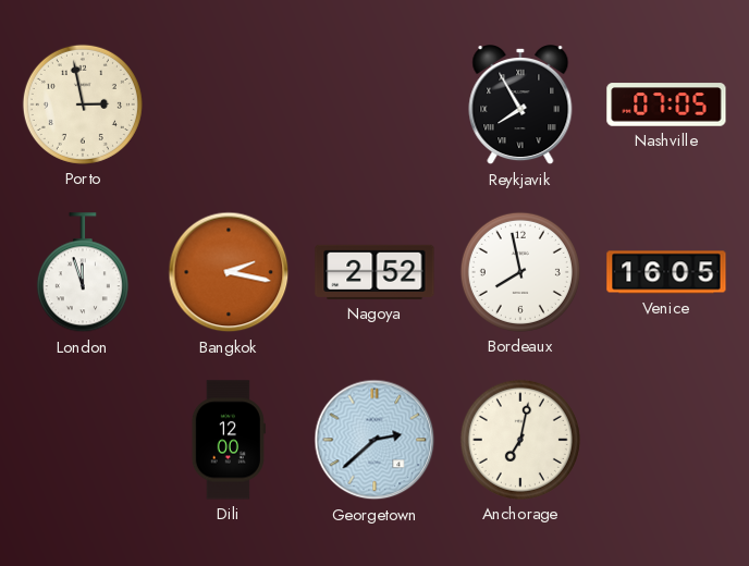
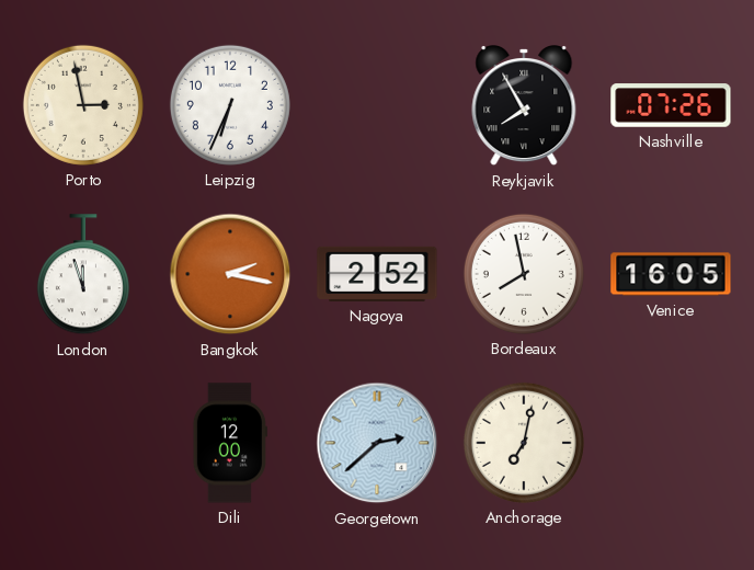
Leipzig: none -> 6:34
Nashville: 07:05 -> 07:26
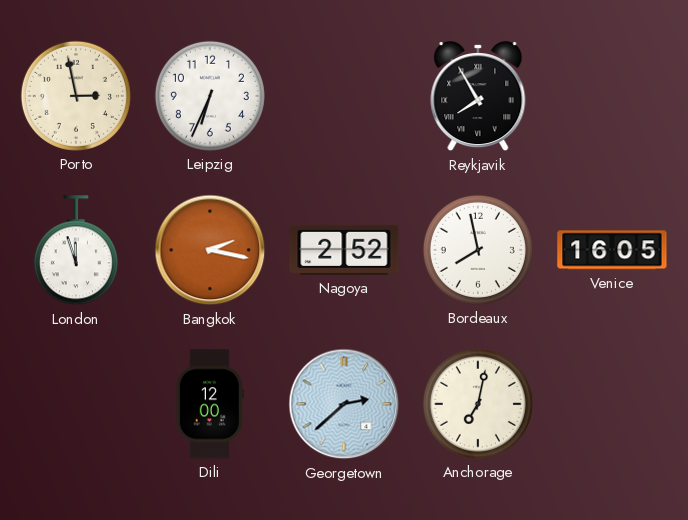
Nashville: 07:26 -> none
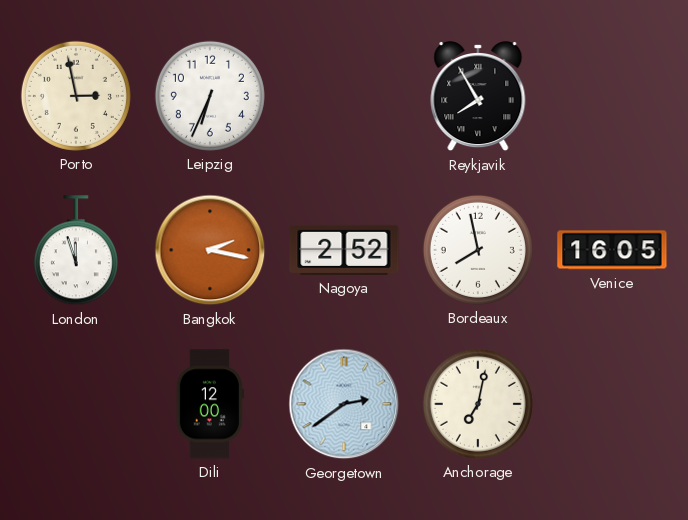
Georgetown: 2:38 -> 2:39
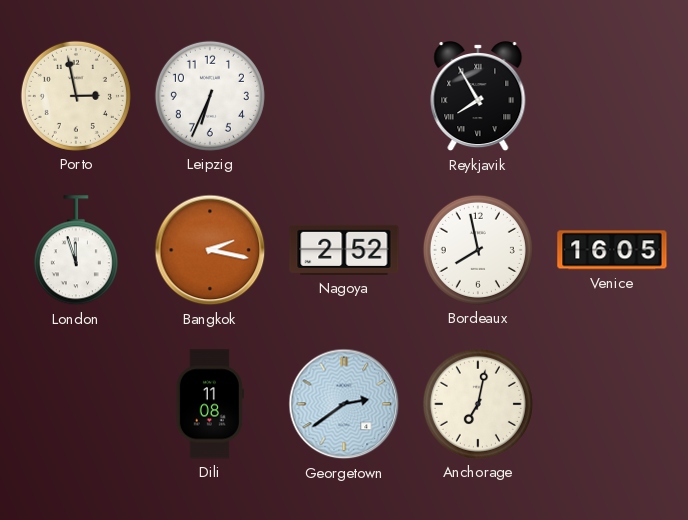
Dili: 12:00 -> 11:08
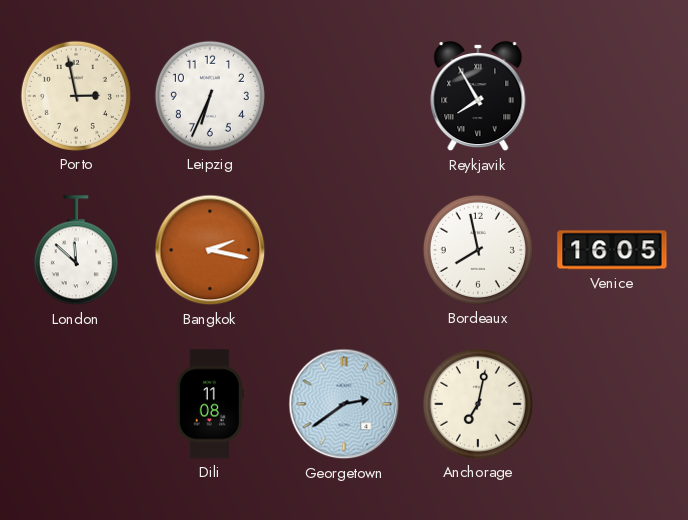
London: 11:57 -> 11:52
Nagoya: 2:52 -> none
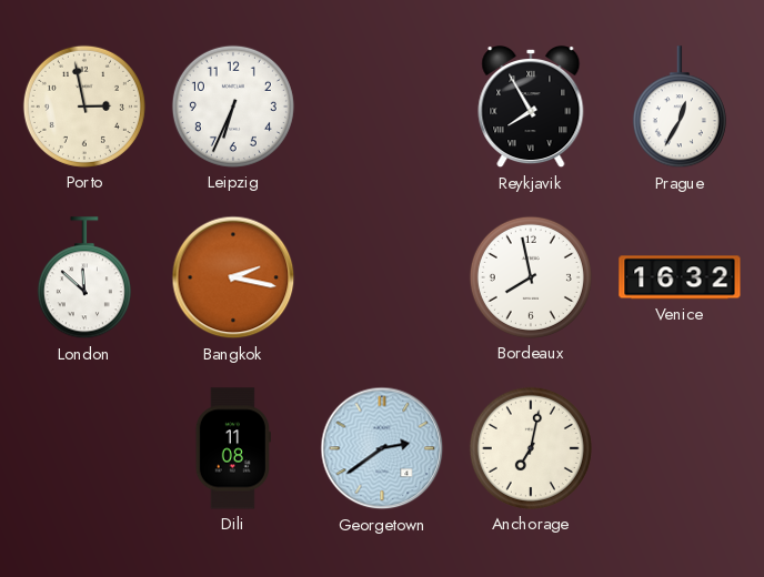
Prague: none -> 12:35
Venice: 16:05 -> 16:32
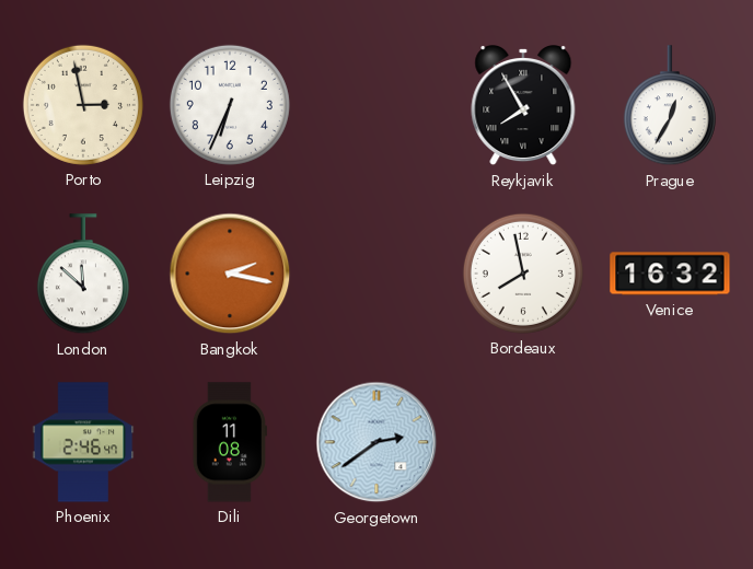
Phoenix: none -> 2:46
Anchorage: 7:02 -> none
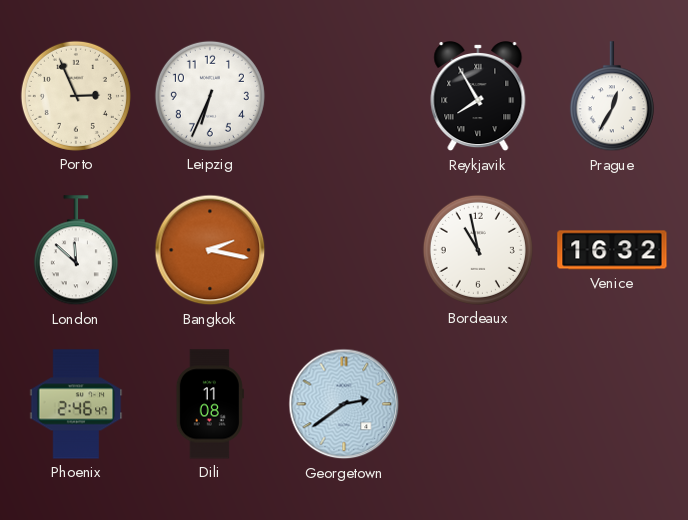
Porto: 2:58 -> 2:56
Bordeaux: 7:58 -> 10:58
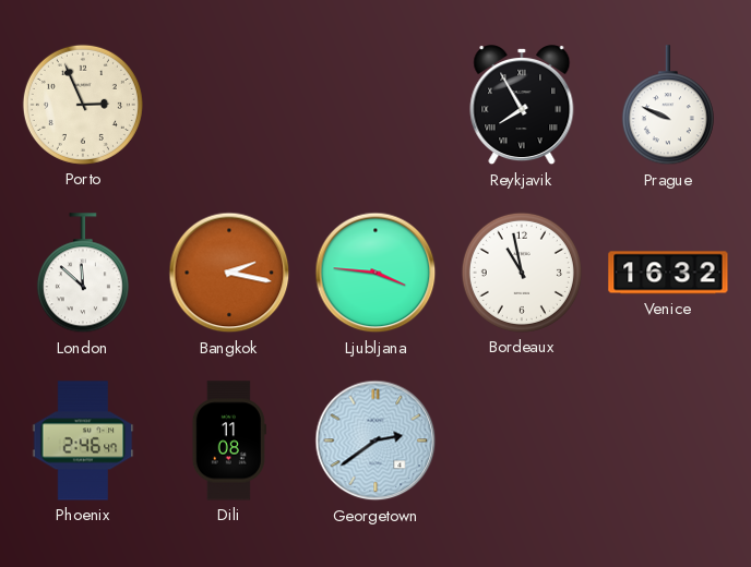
Leipzig: 6:34 -> none
Prague: 12:35 -> 9:49
Ljubljana: none -> 3:46
